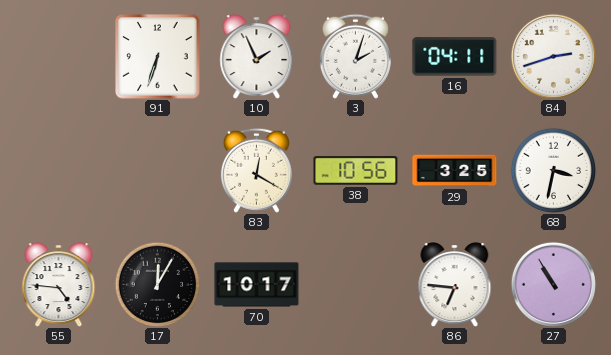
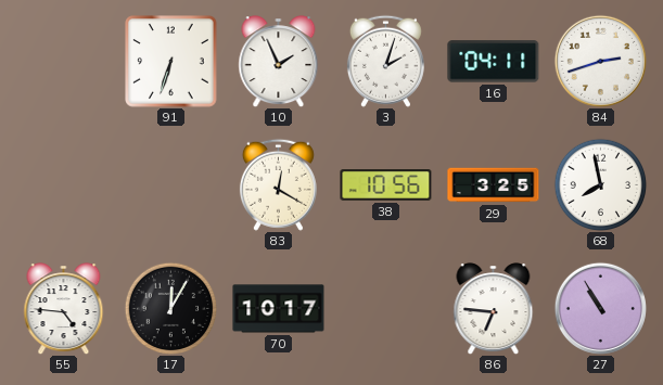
68: 3:32 -> 7:58
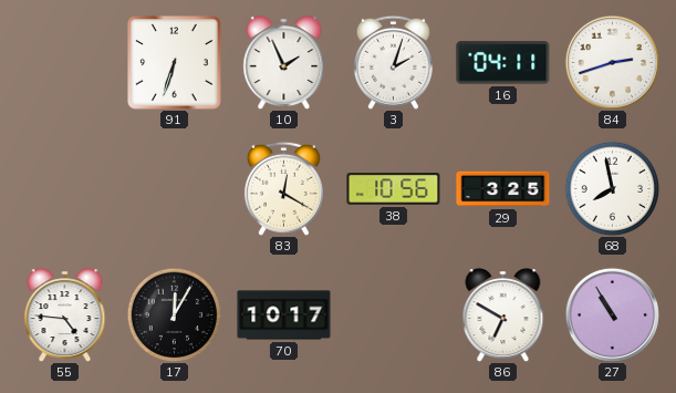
86: 6:46 -> 6:50
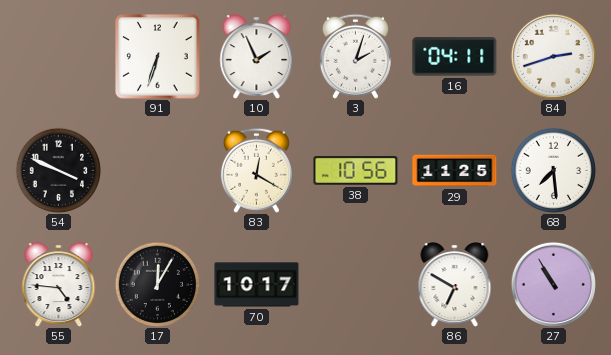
54: none -> 3:49
29: 3:25 -> 11:25
68: 7:58 -> 7:29
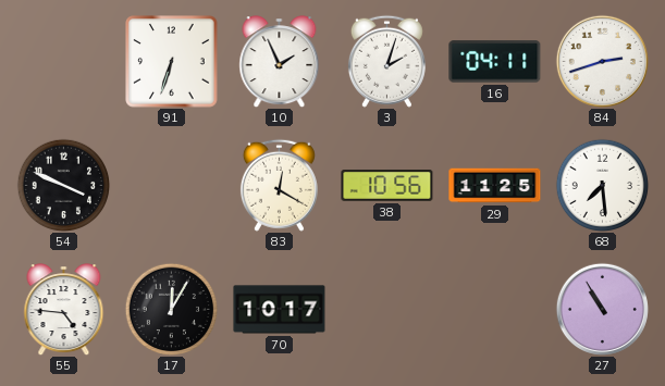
86: 6:50 -> none
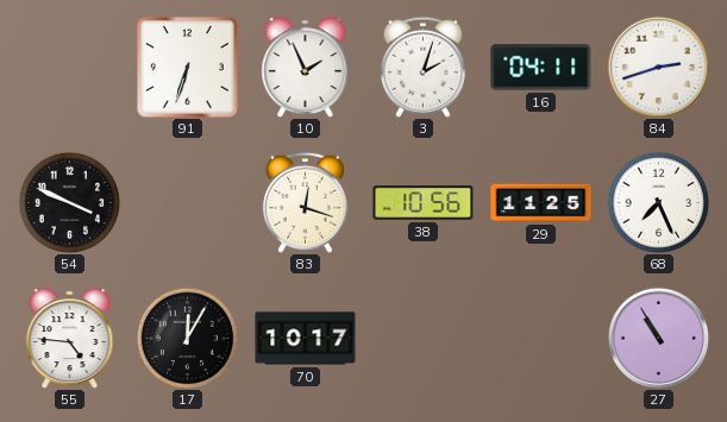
83: 12:20 -> 12:18
68: 7:29 -> 7:26
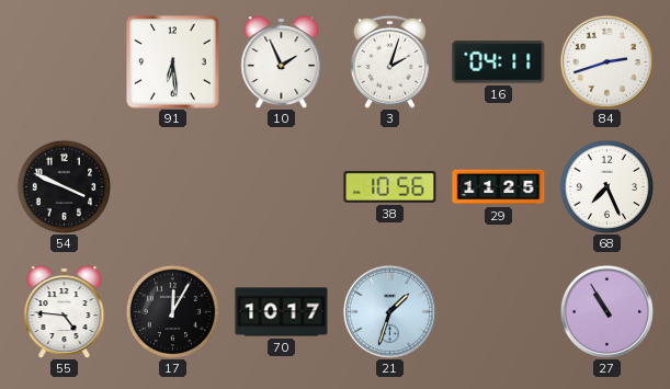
91: 6:33 -> 6:29
83: 12:18 -> none
21: none -> 1:33
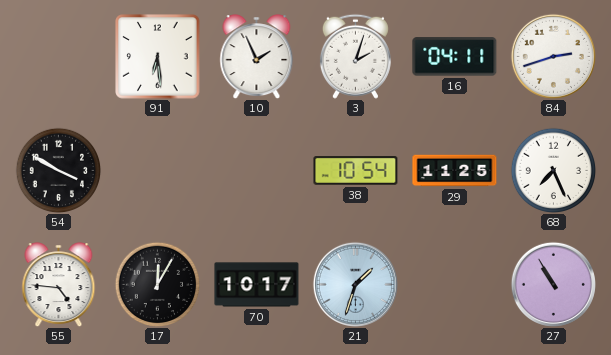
54: 3:49 -> 3:50
38: 10:56 -> 10:54
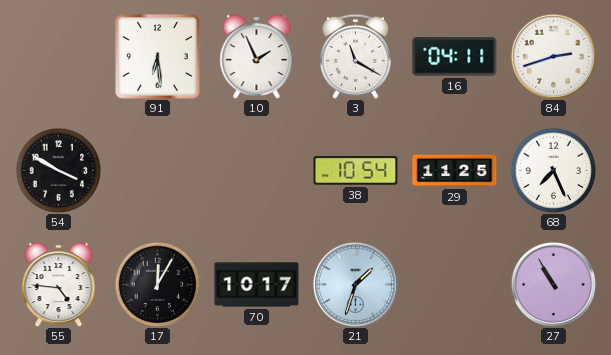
3: 2:03 -> 11:20
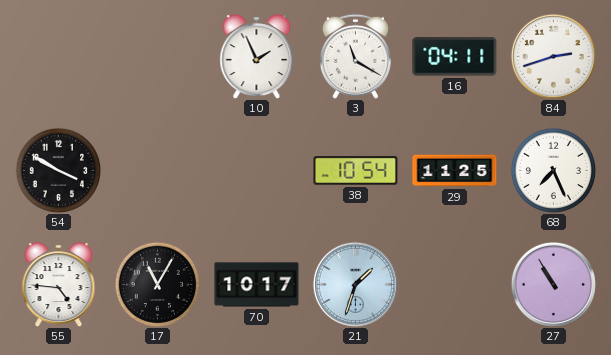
91: 6:29 -> none
17: 12:05 -> 11:05
